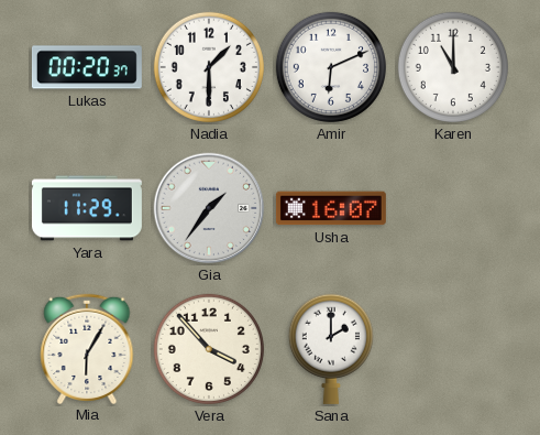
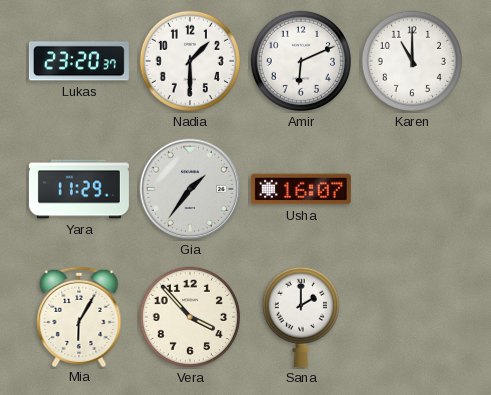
Lukas: 00:20 -> 23:20
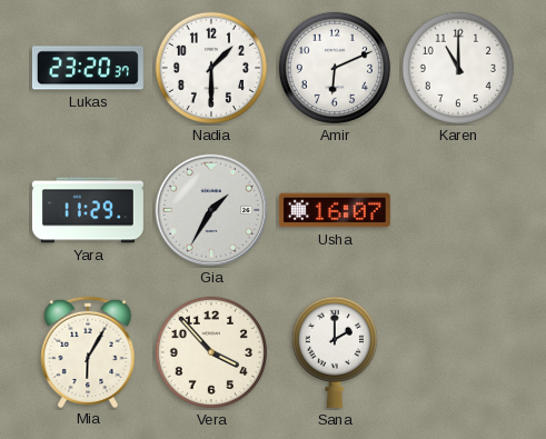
Gia: 1:36 -> 1:35
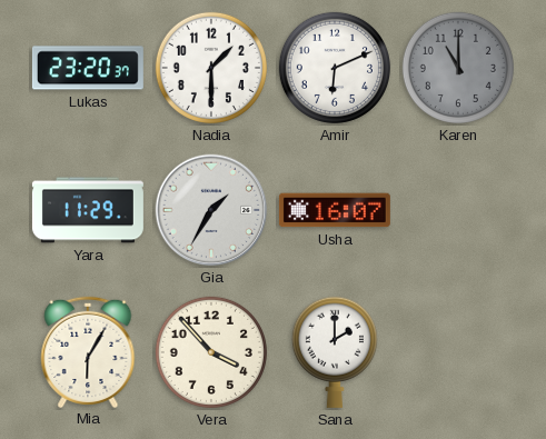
Karen dial: white -> grey
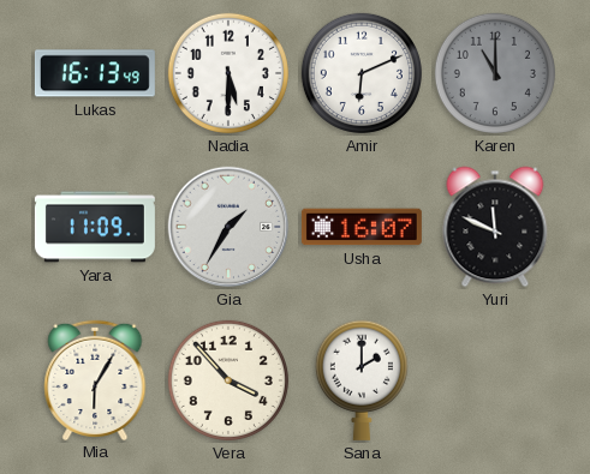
Lukas: 23:20 -> 16:13
Nadia: 1:30 -> 5:30
Yara: 11:29 -> 11:09
Yuri: none -> 11:49
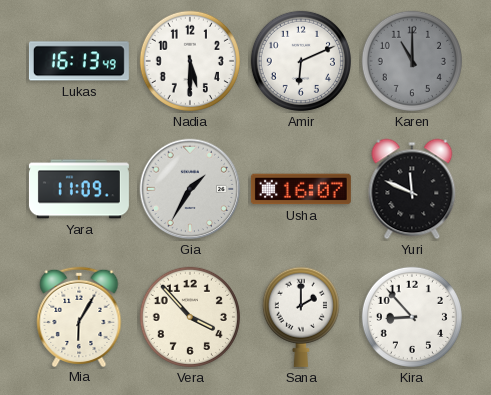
Kira: none -> 8:53
